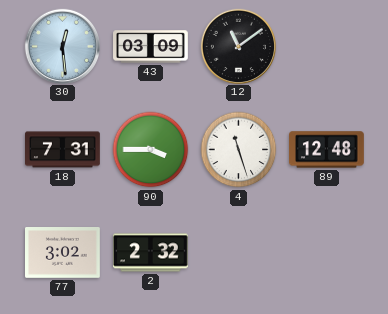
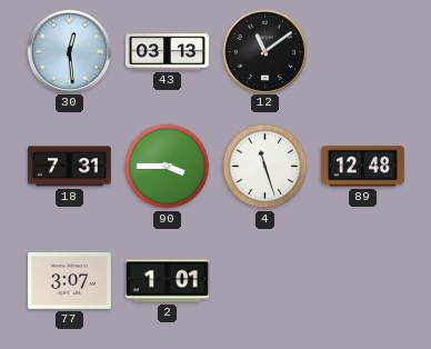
43: 03:09 -> 03:13
77: 3:02 -> 3:07
2: 2:32 -> 1:01
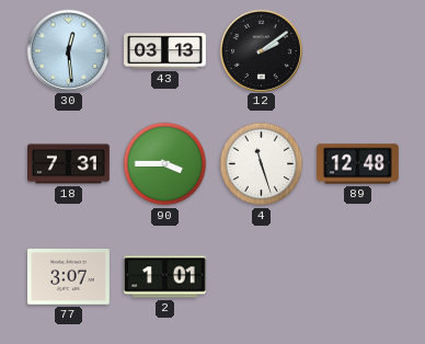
12: 11:09 -> 2:09
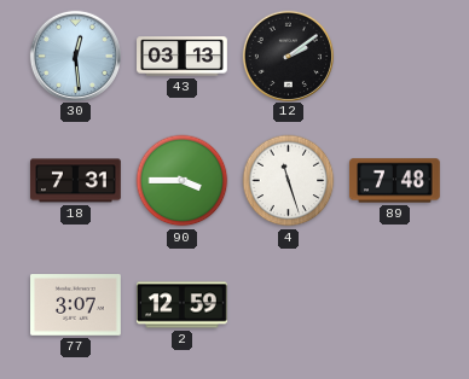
89: 12:48 -> 7:48
2: 1:01 -> 12:59
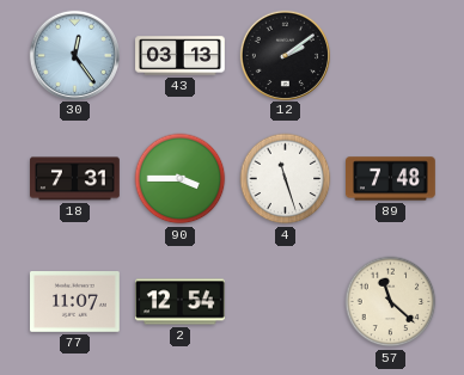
30: 12:29 -> 12:24
77: 3:07 -> 11:07
2: 12:59 -> 12:54
57: none -> 11:22
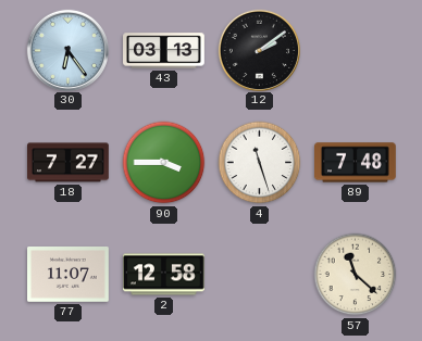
30: 12:24 -> 6:24
18: 7:31 -> 7:27
2: 12:54 -> 12:58
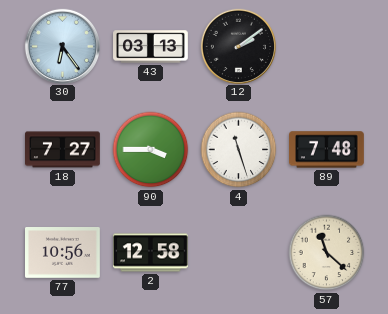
77: 11:07 -> 10:56
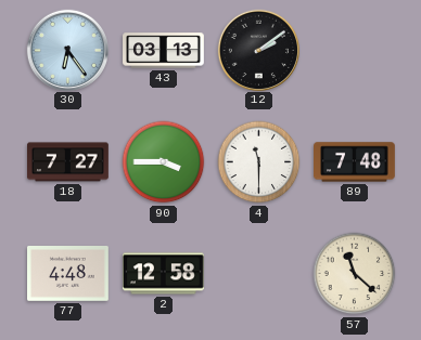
4: 11:27 -> 11:30
77: 10:56 -> 4:48
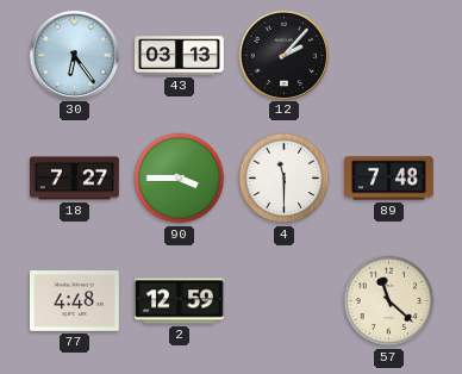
12: 2:09 -> 2:07
2: 12:58 -> 12:59
